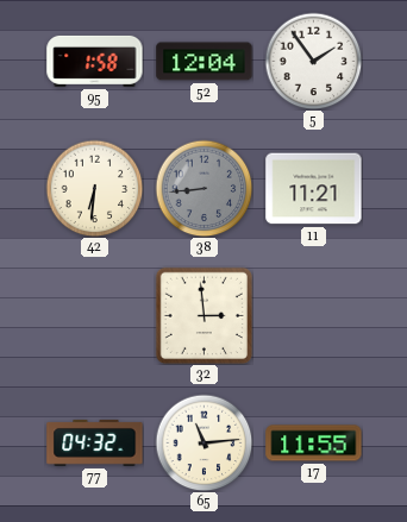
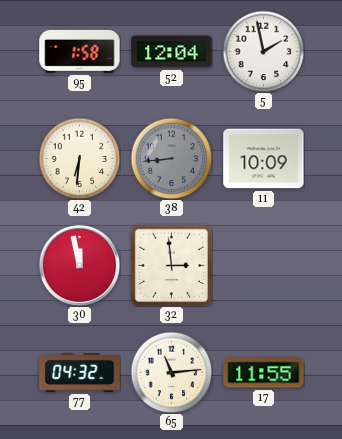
5: 1:54 -> 1:58
11: 11:21 -> 10:09
30: none -> 11:58
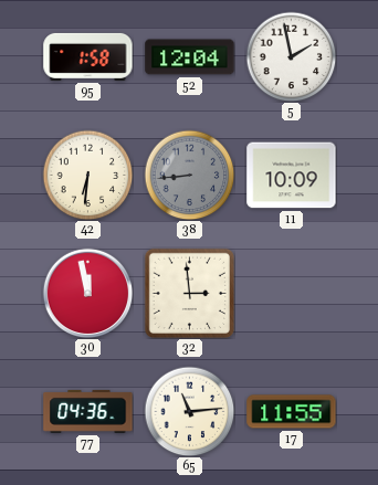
77: 04:32 -> 04:36
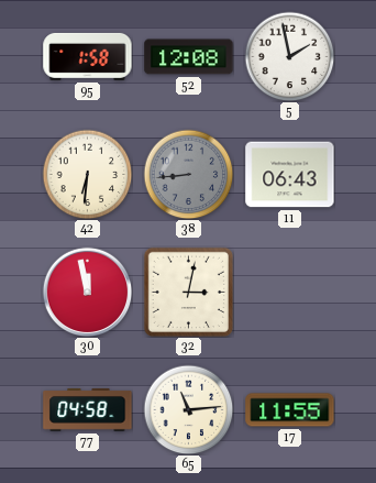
52: 12:04 -> 12:08
11: 10:09 -> 06:43
32: 2:59 -> 3:02
77: 04:36 -> 04:58
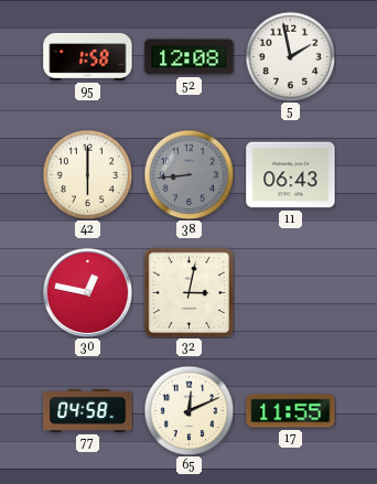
42: 6:31 -> 6:00
30: 11:58 -> 12:47
65: 11:14 -> 12:11
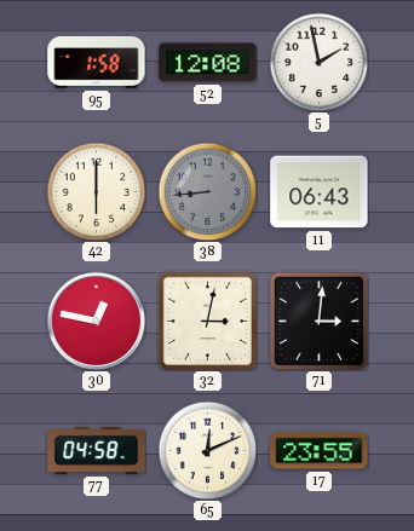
71: none -> 3:01
17: 11:55 -> 23:55
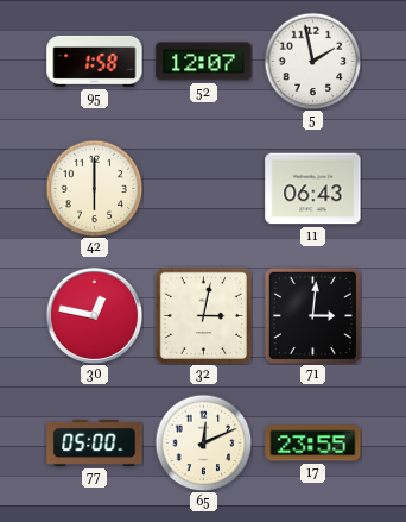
52: 12:08 -> 12:07
38: 8:44 -> none
77: 04:58 -> 05:00
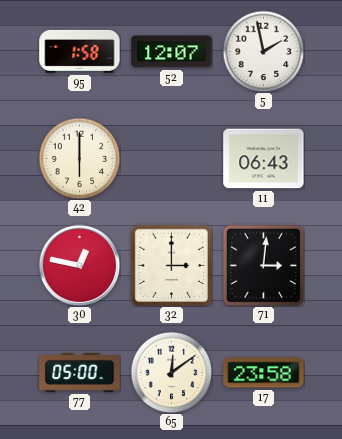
32: 3:02 -> 3:00
65: 12:11 -> 12:09
17: 23:55 -> 23:58
